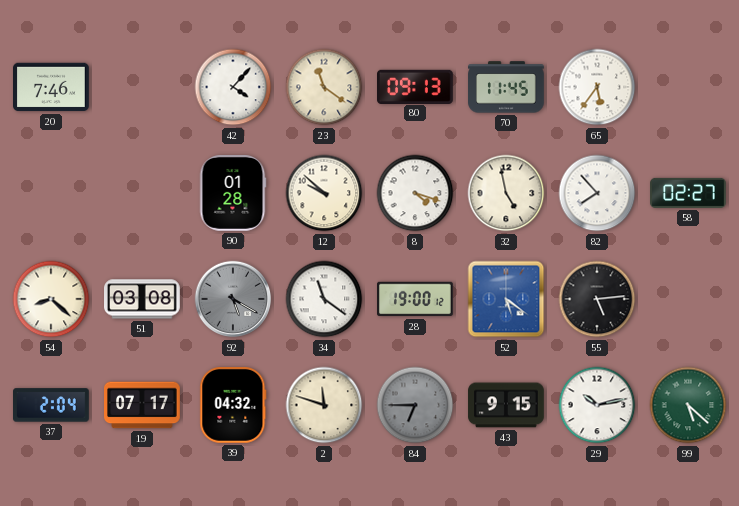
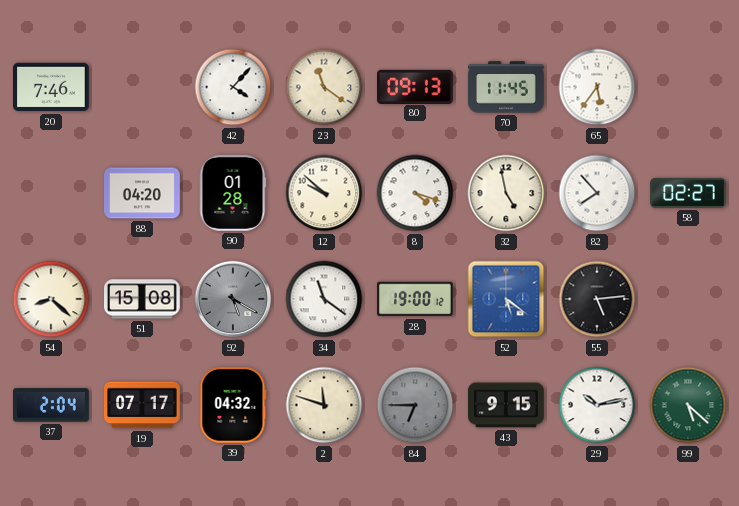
88: none -> 04:20
51: 03:08 -> 15:08
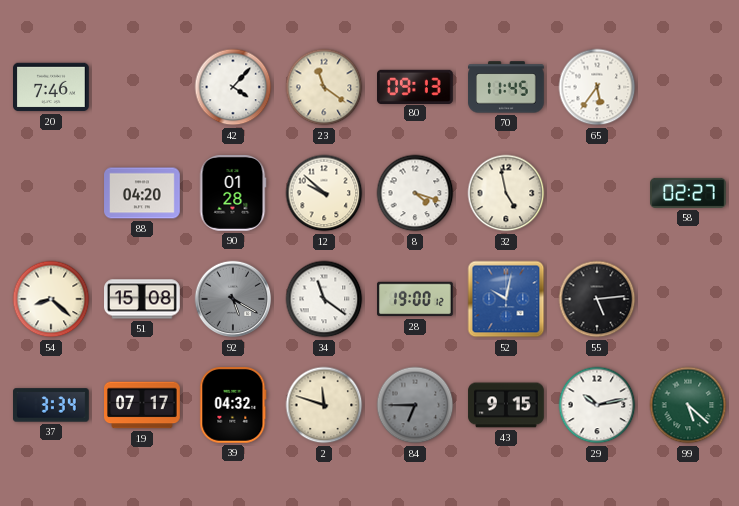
82: 7:53 -> none
52: 5:21 -> 10:02
37: 2:04 -> 3:34
